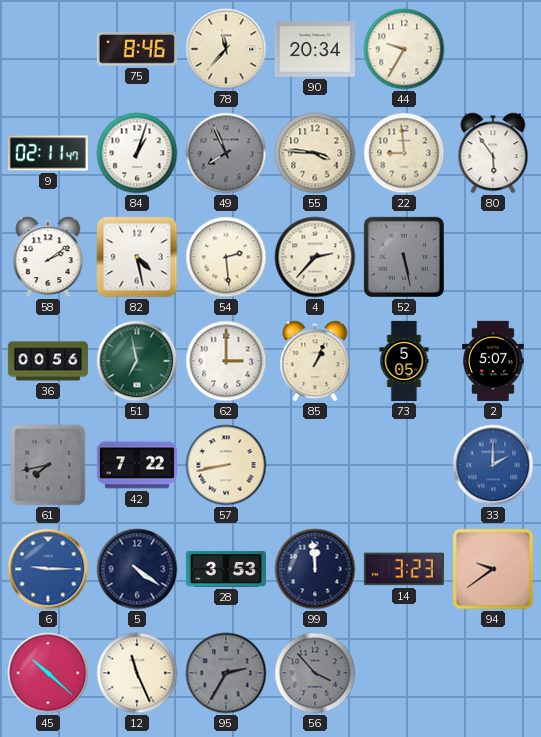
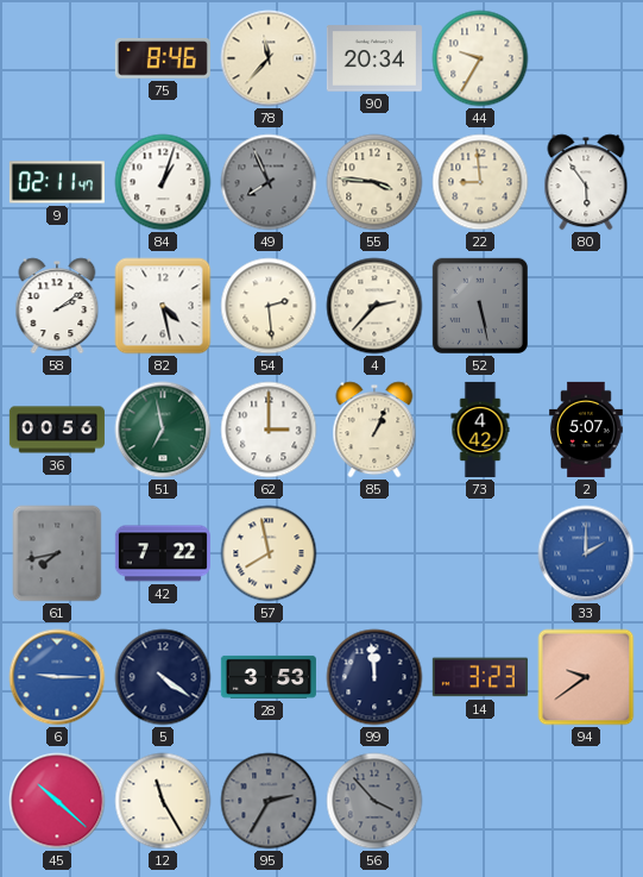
73: 5:05 -> 4:42
57: 8:43 -> 7:58
12: 11:26 -> 11:25
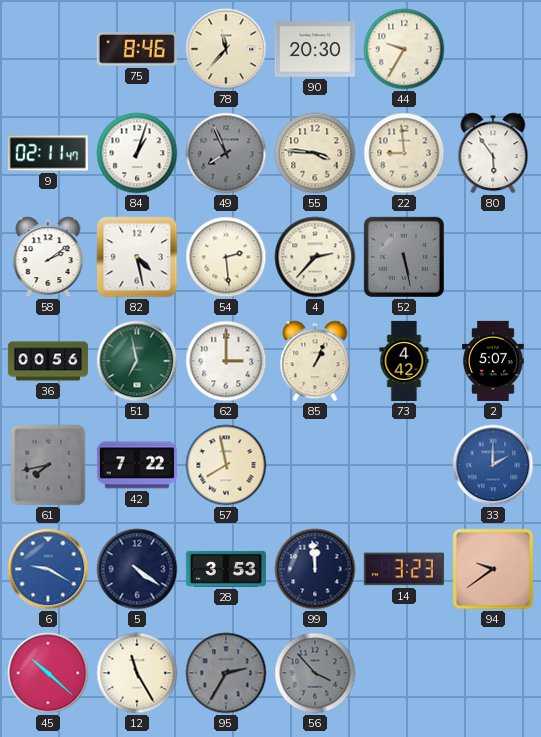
90: 20:34 -> 20:30
6: 9:15 -> 9:20
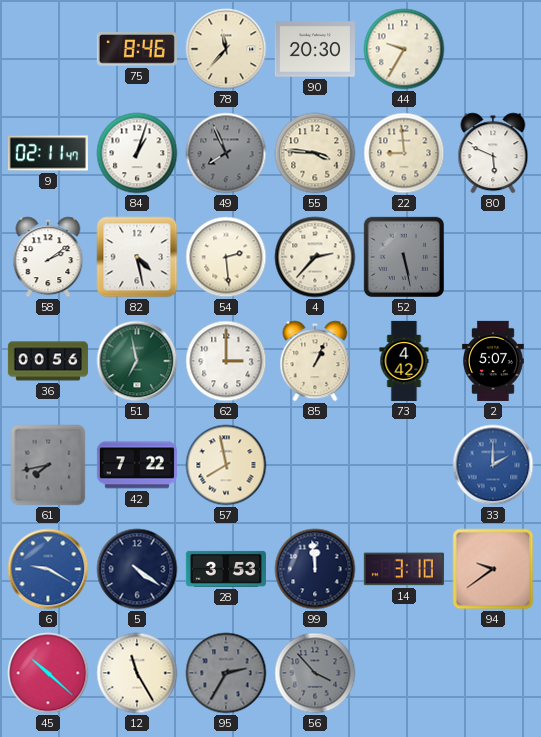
80: 5:54 -> 5:49
14: 3:23 -> 3:10
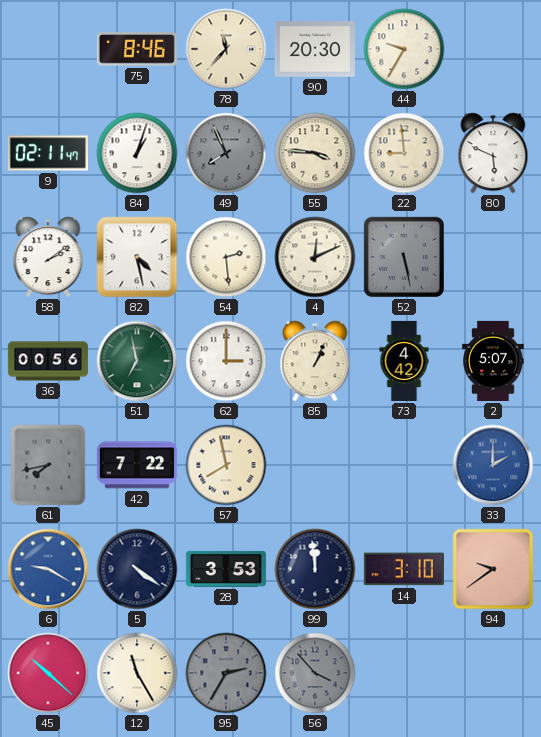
4: 2:37 -> 12:11
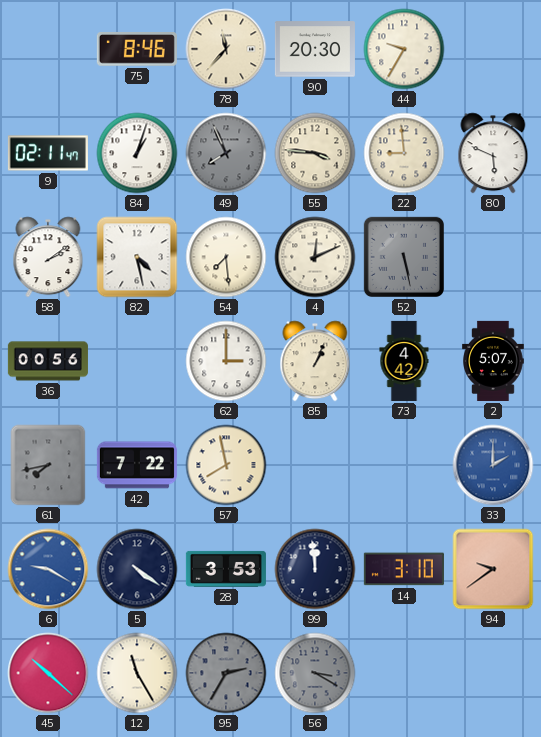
54: 2:29 -> 7:29
51: 6:58 -> none
56: 3:53 -> 3:20
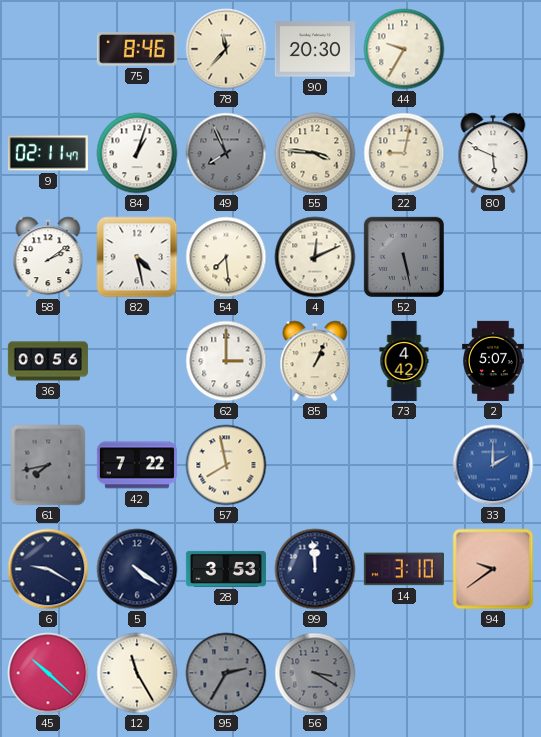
22: 8:59 -> 9:02
6 dial: blue -> navy
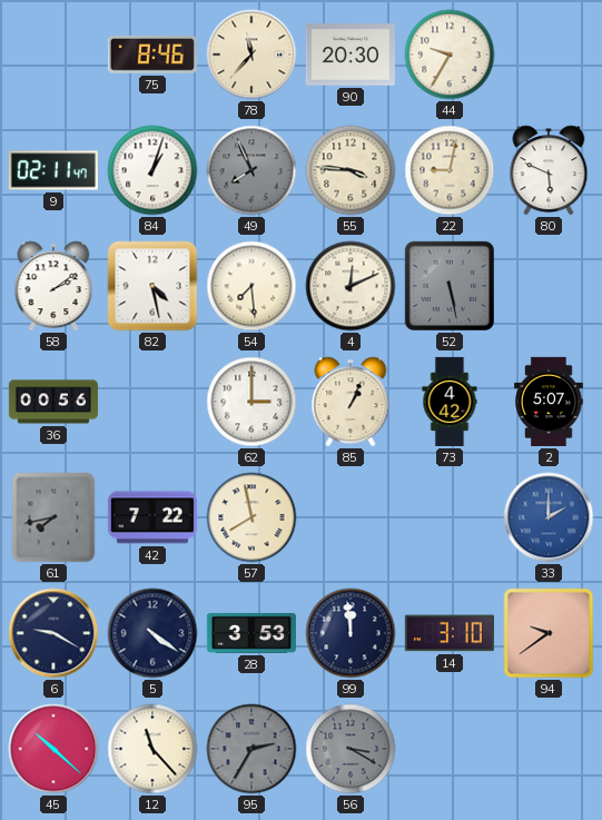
12: 11:25 -> 11:23
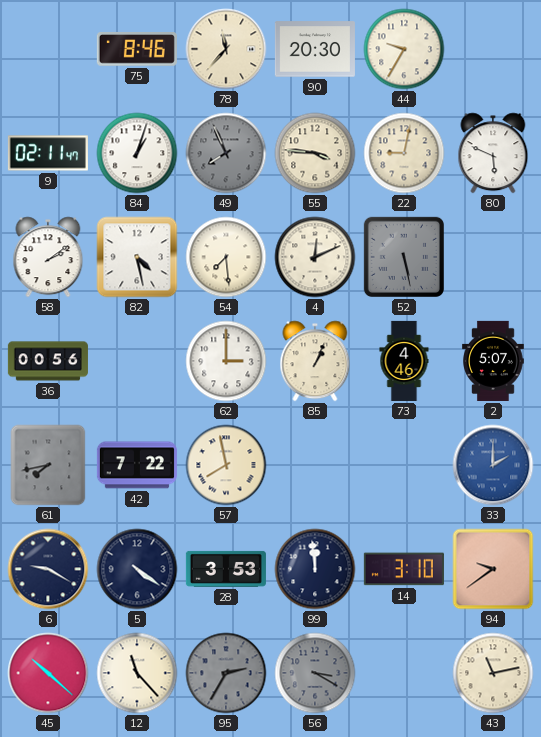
73: 4:42 -> 4:46
43: none -> 11:13
